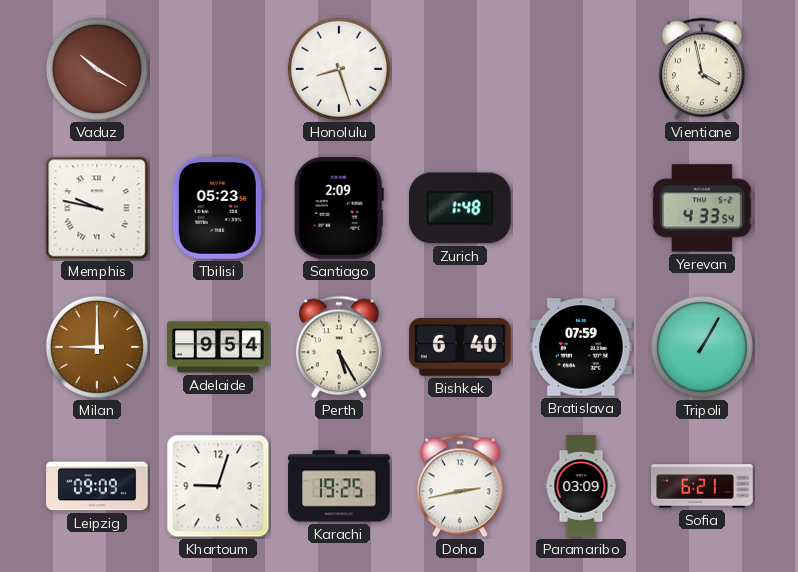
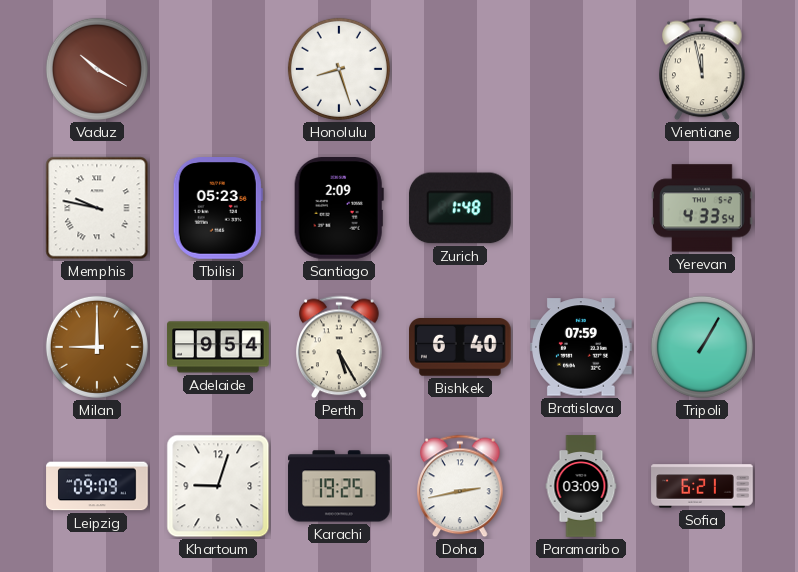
Vientiane: 3:58 -> 11:58
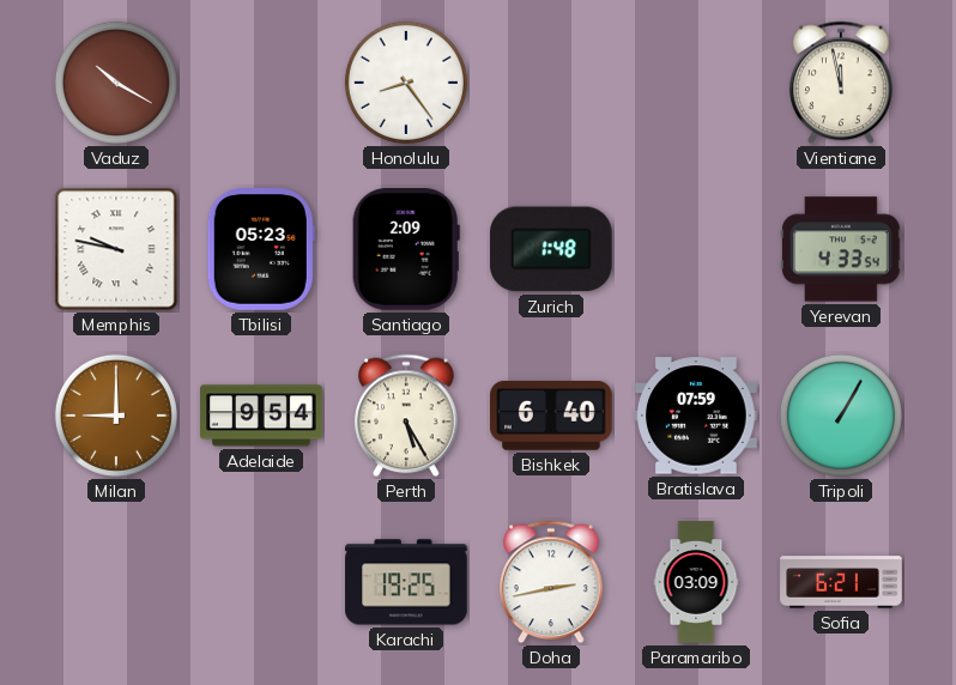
Honolulu: 8:27 -> 8:24
Leipzig: 09:09 -> none
Khartoum: 9:03 -> none
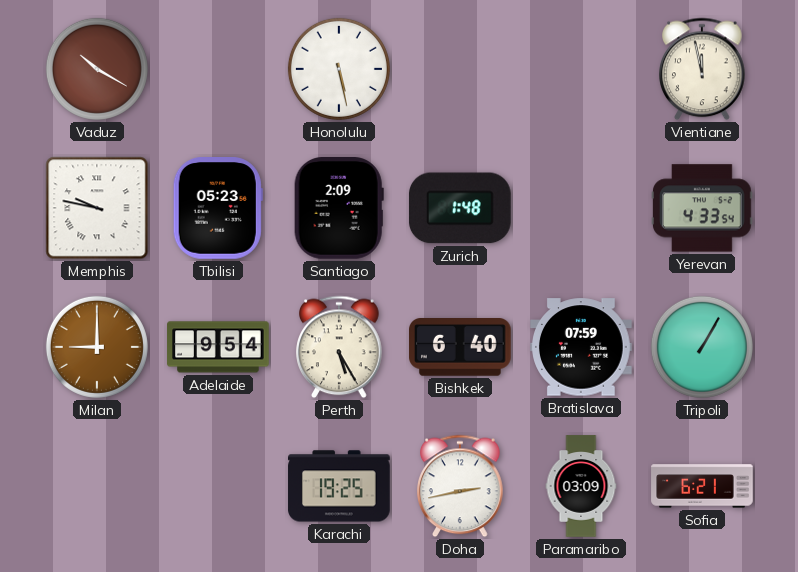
Honolulu: 8:24 -> 5:28
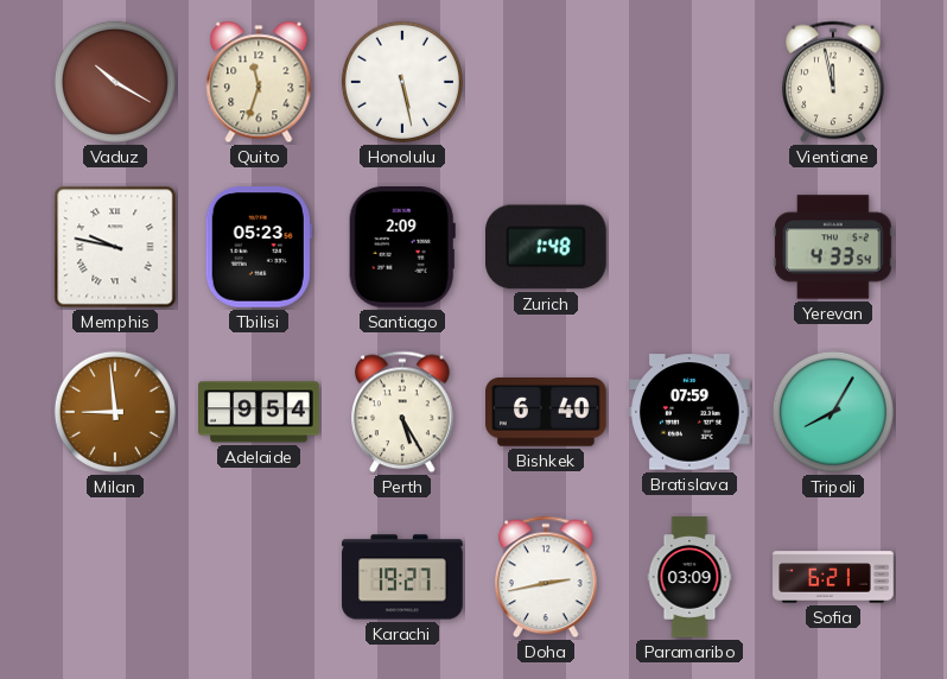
Quito: none -> 11:33
Milan: 9:00 -> 8:59
Tripoli: 1:05 -> 8:05
Karachi: 19:25 -> 19:27
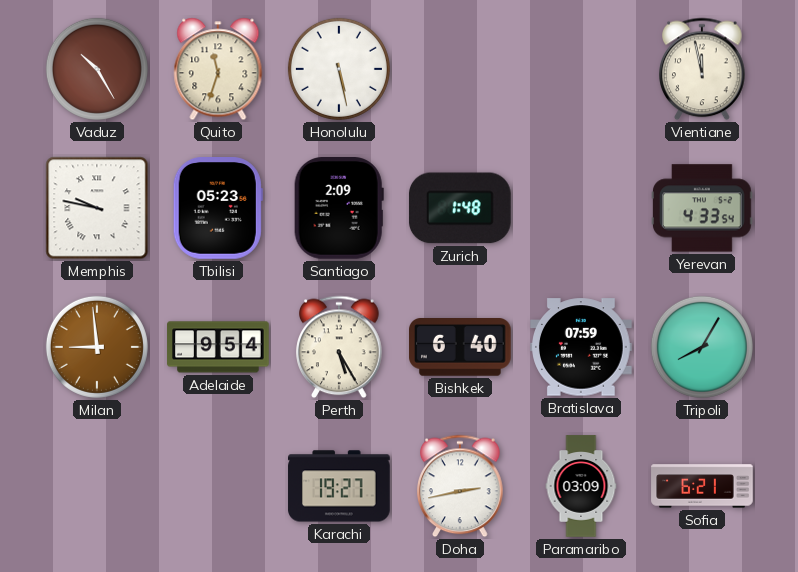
Vaduz: 10:20 -> 10:25
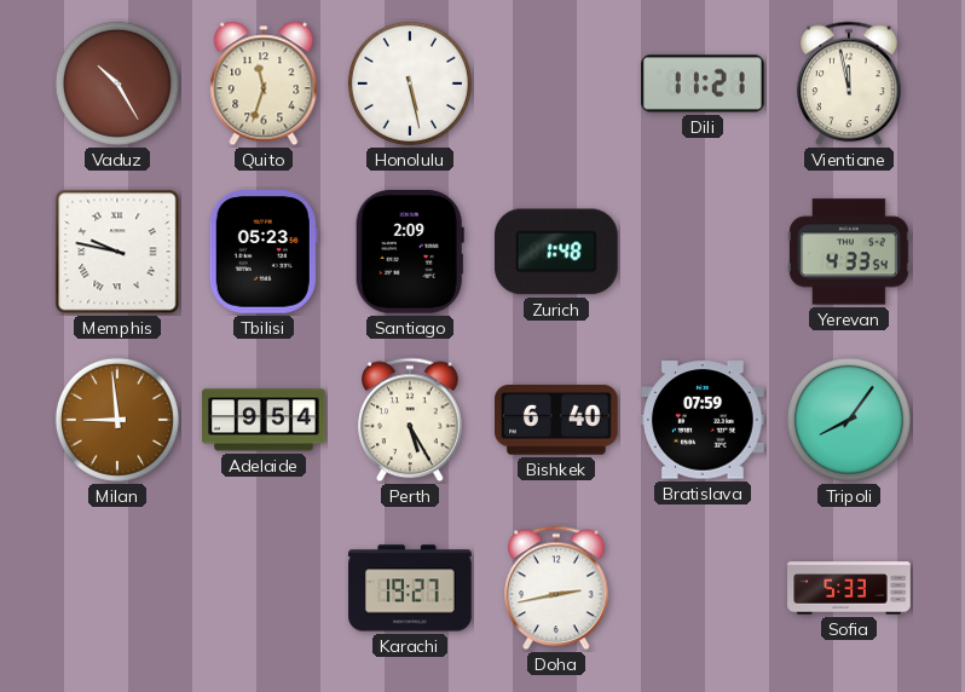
Dili: none -> 11:21
Tripoli: 8:05 -> 8:06
Paramaribo: 03:09 -> none
Sofia: 6:21 -> 5:33
